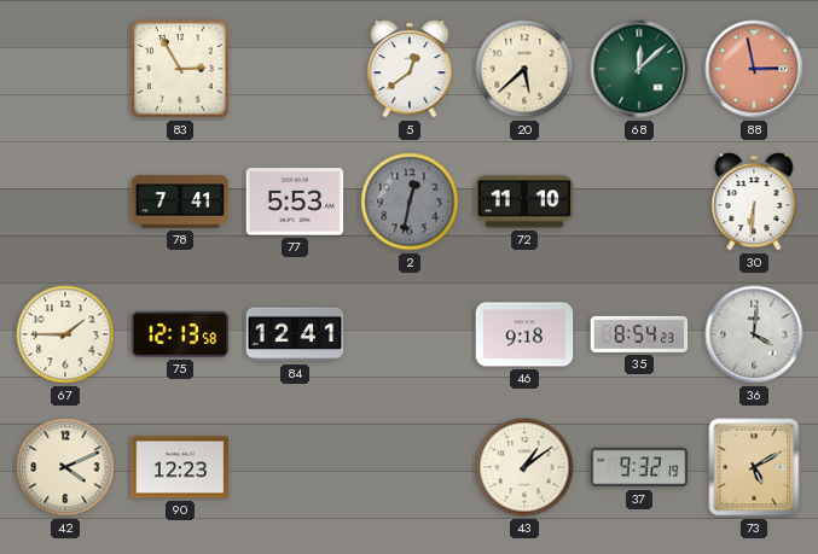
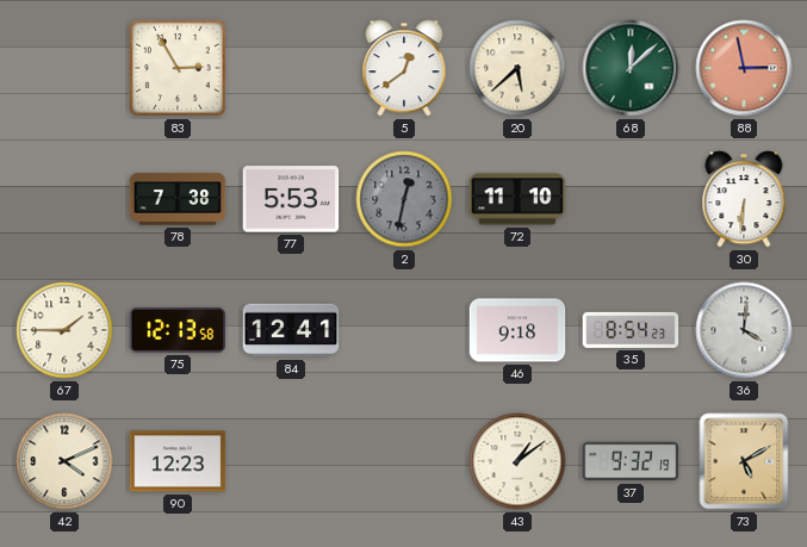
78: 7:41 -> 7:38
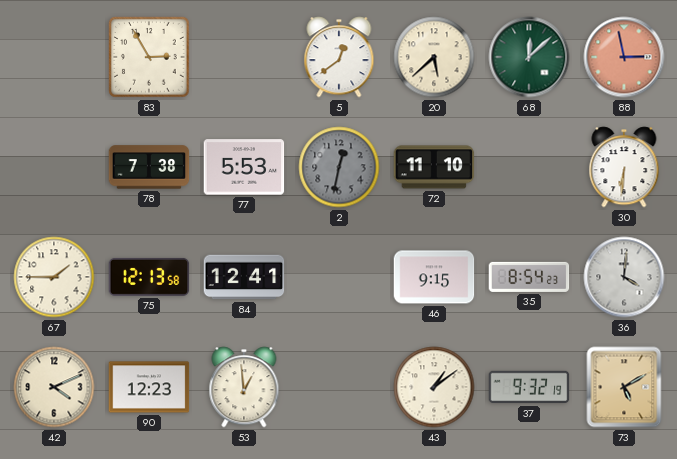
46: 9:18 -> 9:15
53: none -> 12:59
